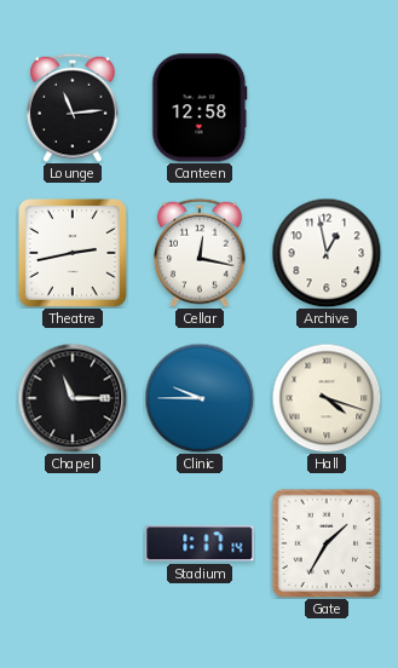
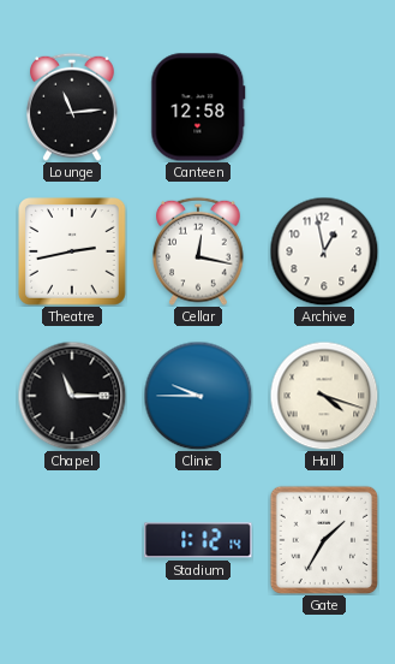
Stadium: 1:17 -> 1:12
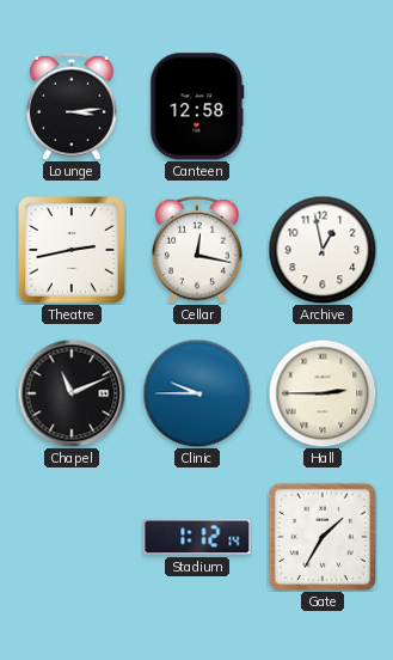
Lounge: 11:14 -> 3:14
Chapel: 11:15 -> 11:11
Hall: 4:18 -> 2:45
